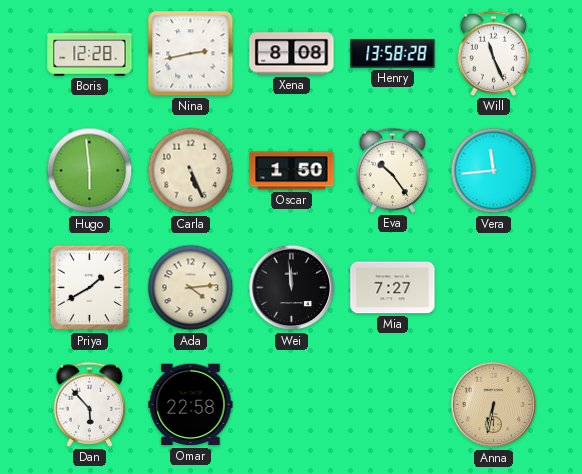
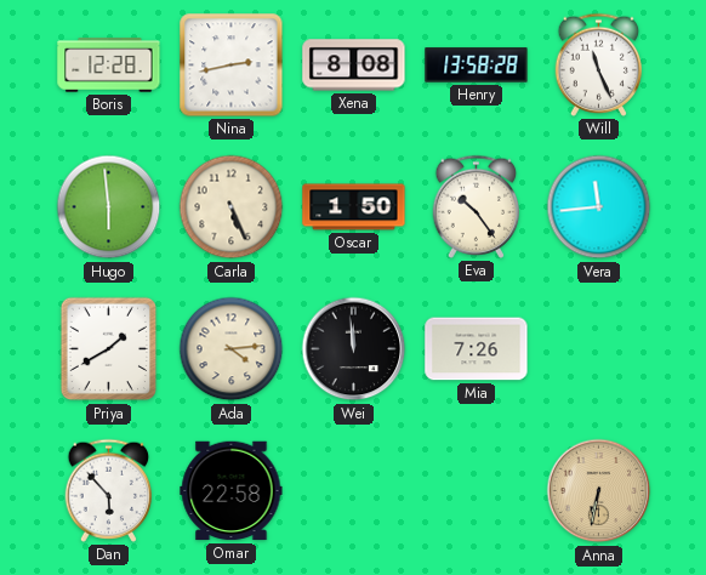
Mia: 7:27 -> 7:26
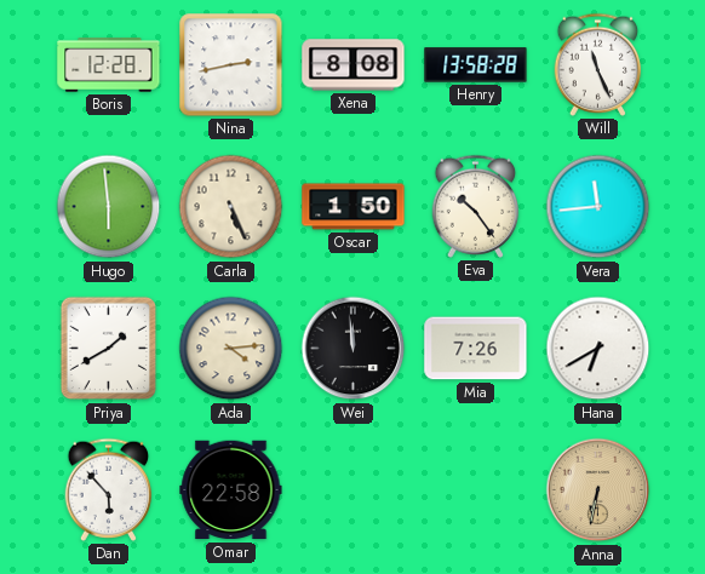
Hana: none -> 6:40
